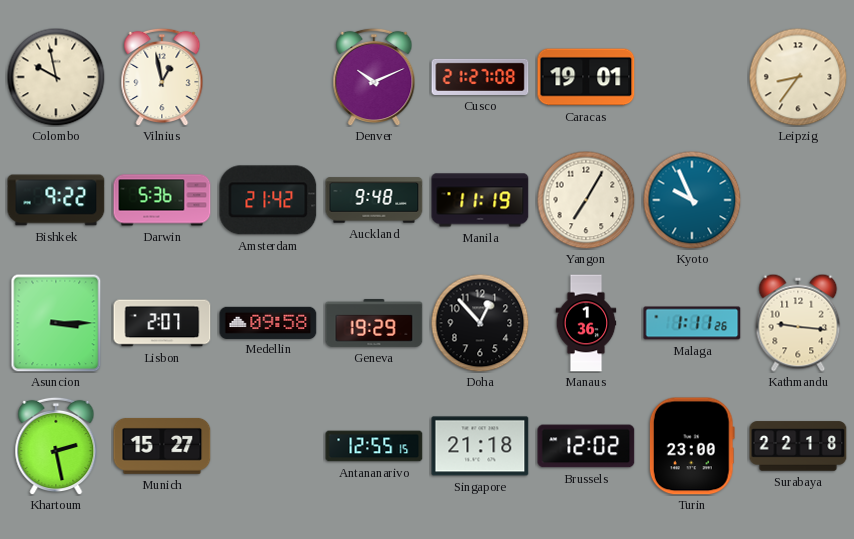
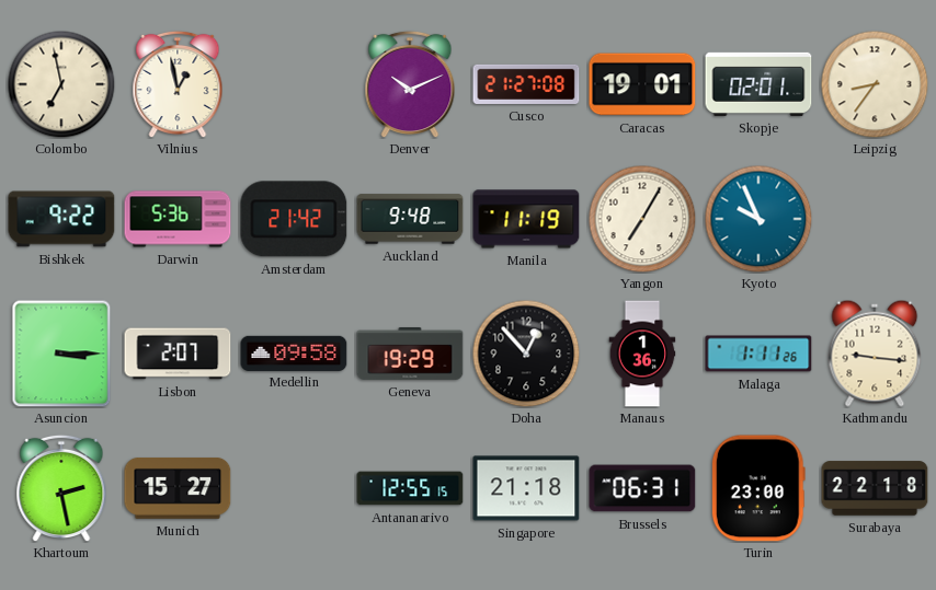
Colombo: 9:58 -> 6:58
Skopje: none -> 02:01
Brussels: 12:02 -> 06:31
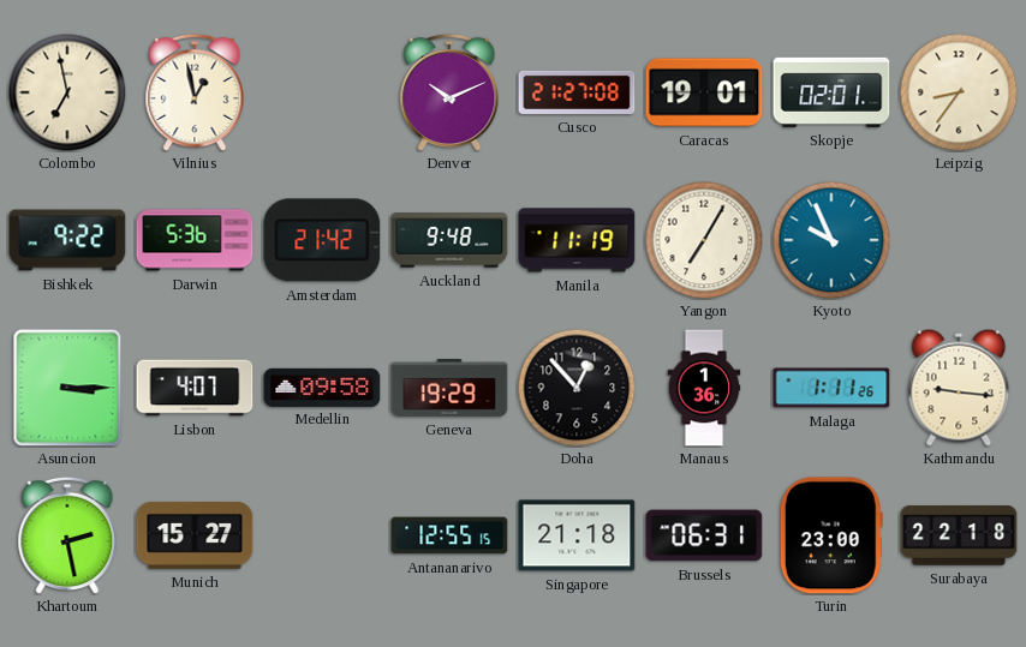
Lisbon: 2:07 -> 4:07
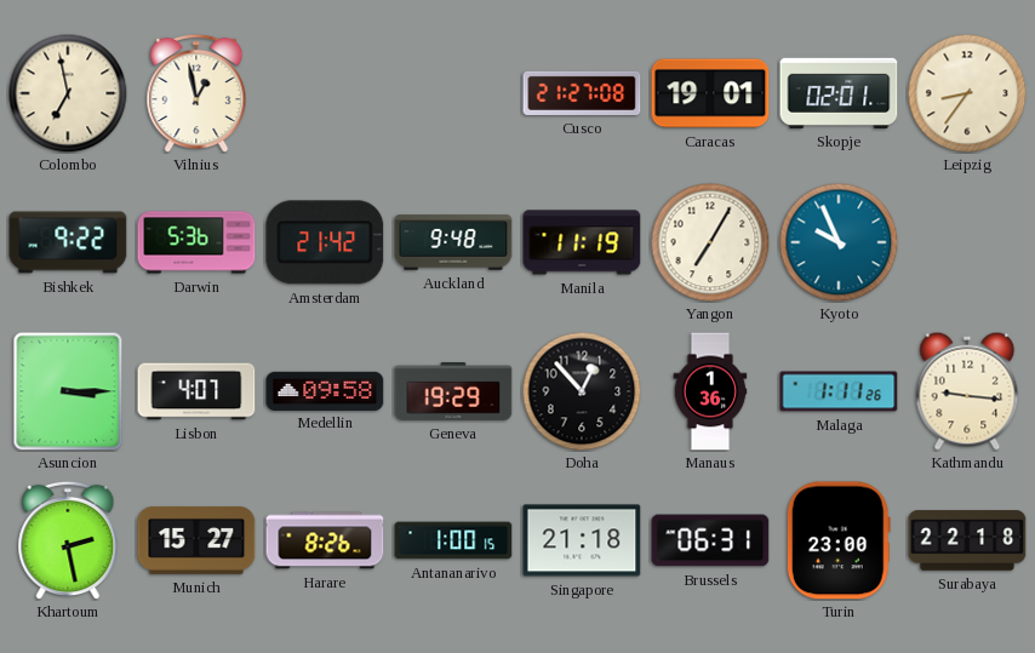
Denver: 10:11 -> none
Harare: none -> 8:26
Antananarivo: 12:55 -> 1:00
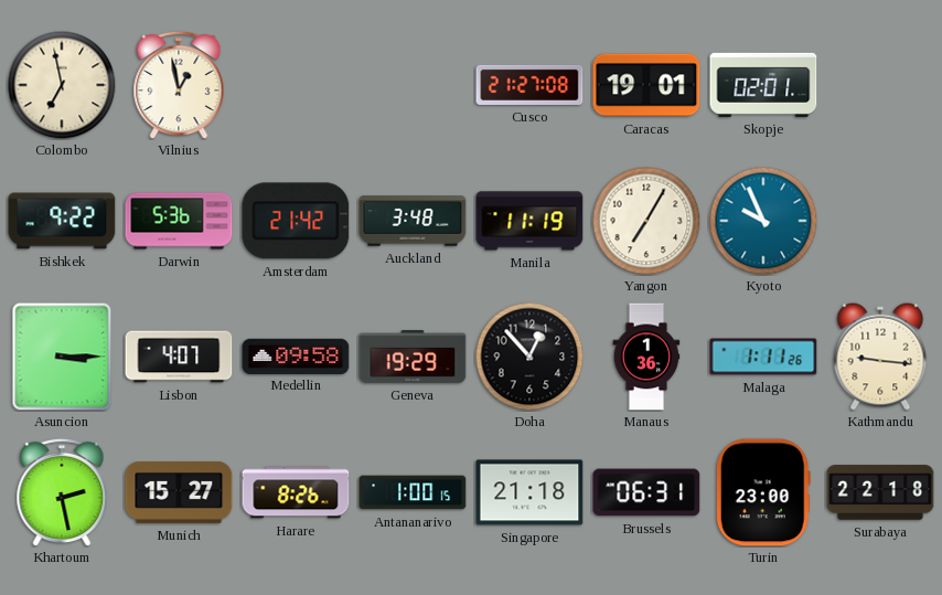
Leipzig: 8:36 -> none
Auckland: 9:48 -> 3:48
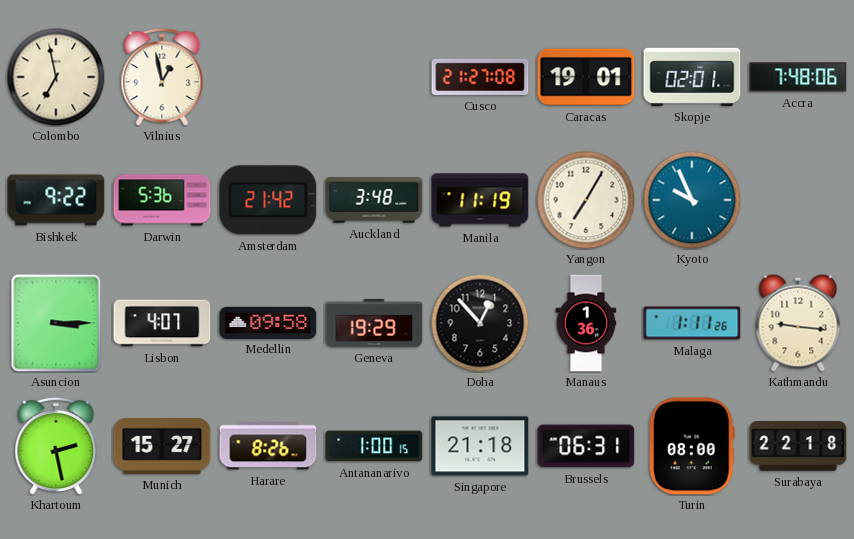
Accra: none -> 7:48
Turin: 23:00 -> 08:00
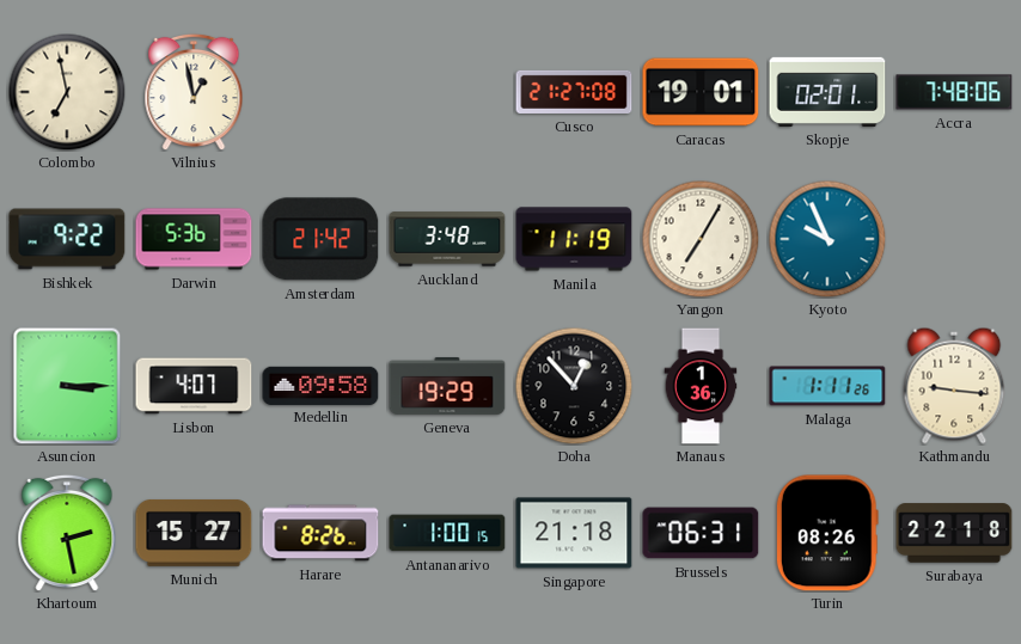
Turin: 08:00 -> 08:26
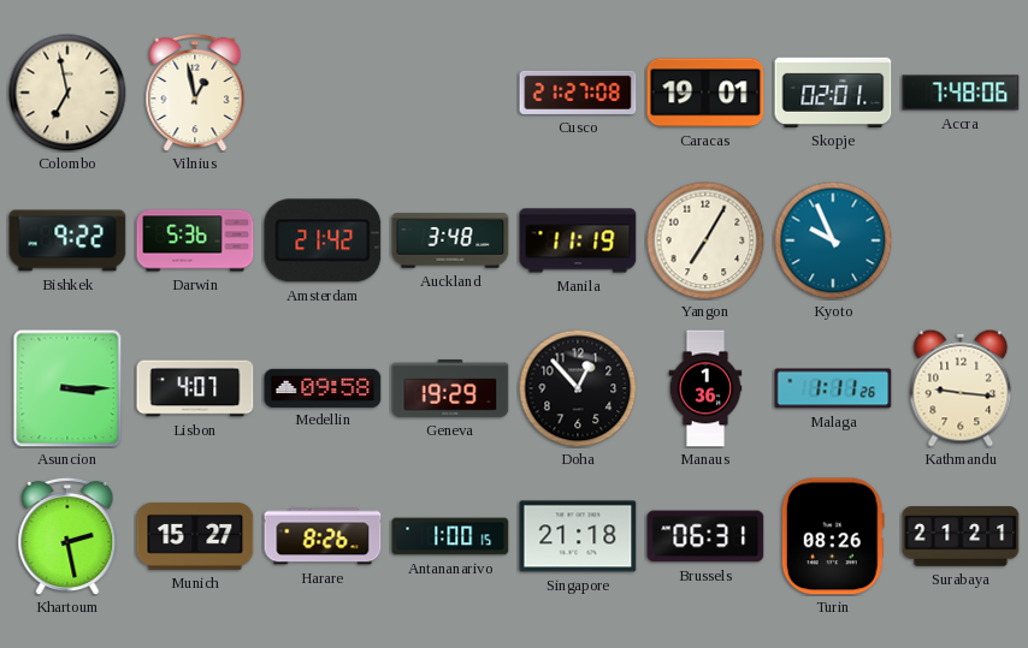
Surabaya: 22:18 -> 21:21
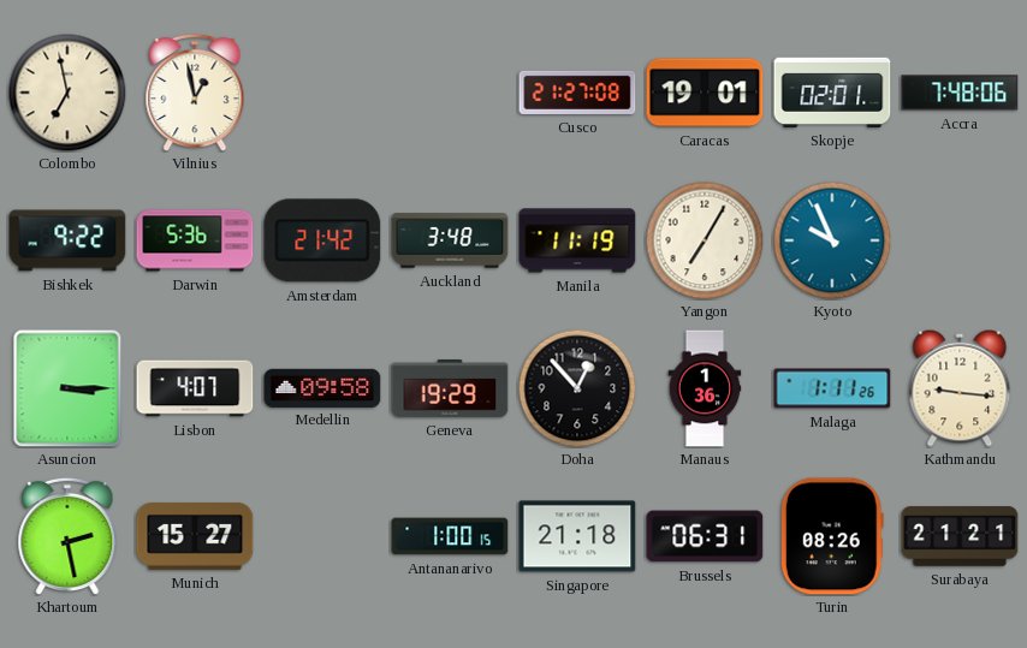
Harare: 8:26 -> none
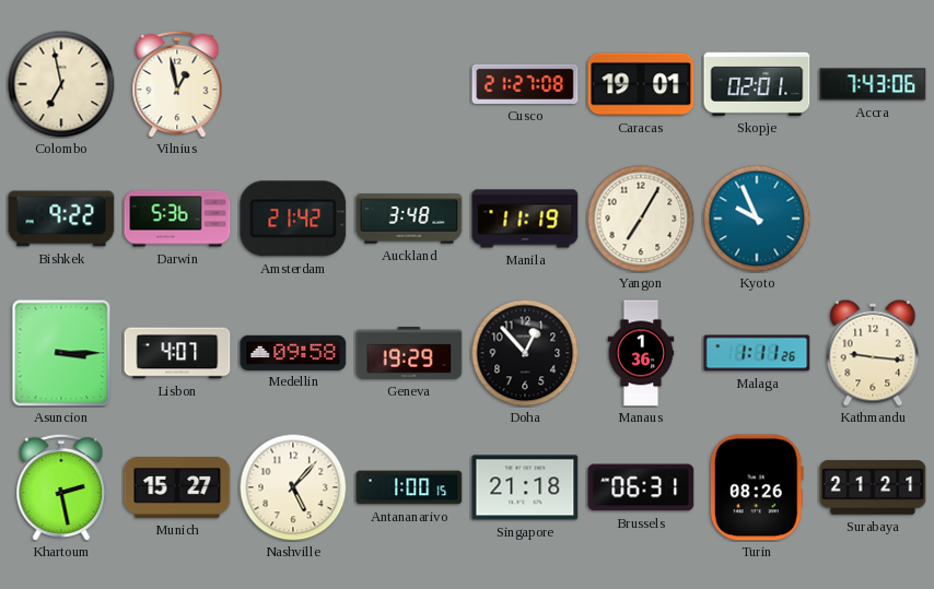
Accra: 7:48 -> 7:43
Nashville: none -> 5:07
